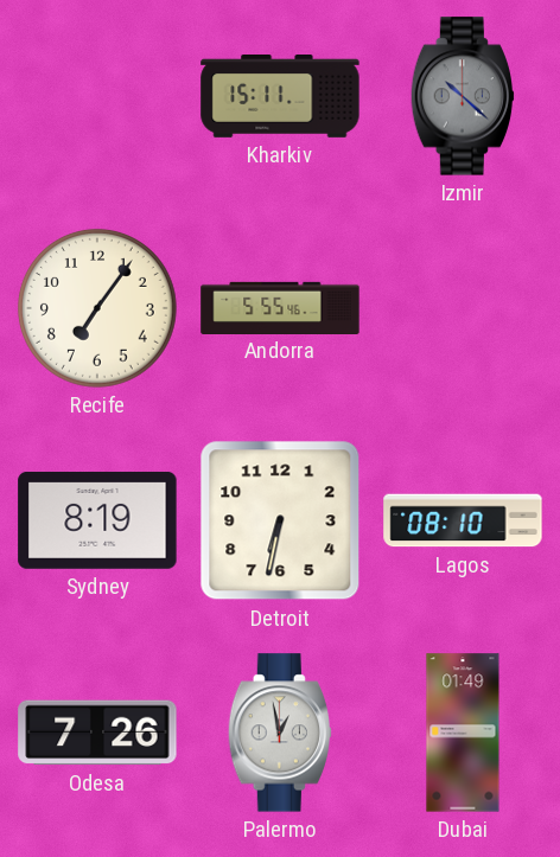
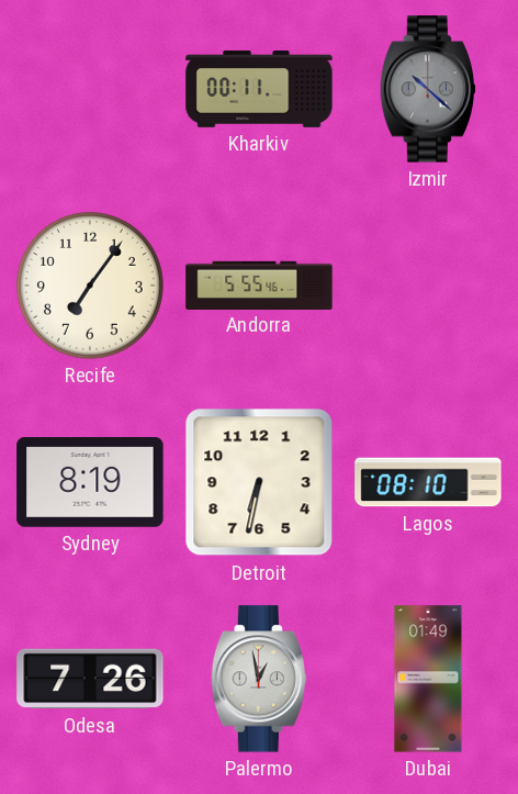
Kharkiv: 15:11 -> 00:11
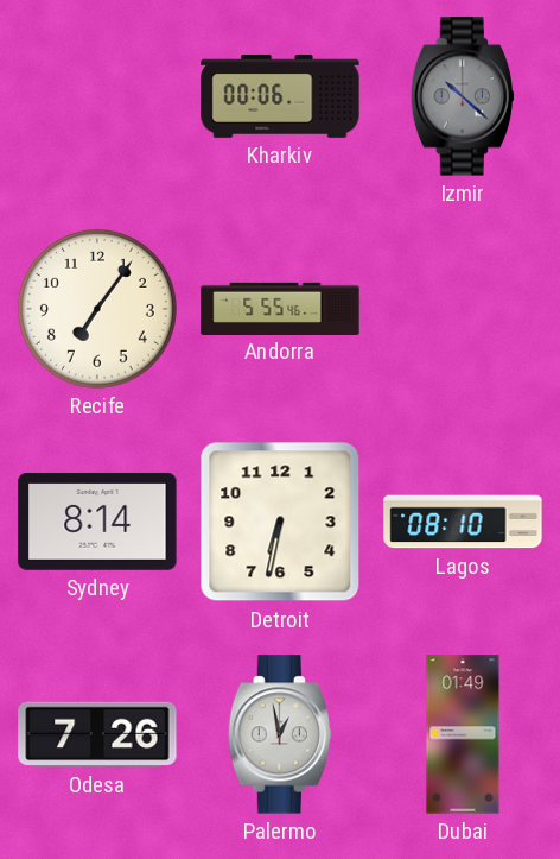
Kharkiv: 00:11 -> 00:06
Sydney: 8:19 -> 8:14
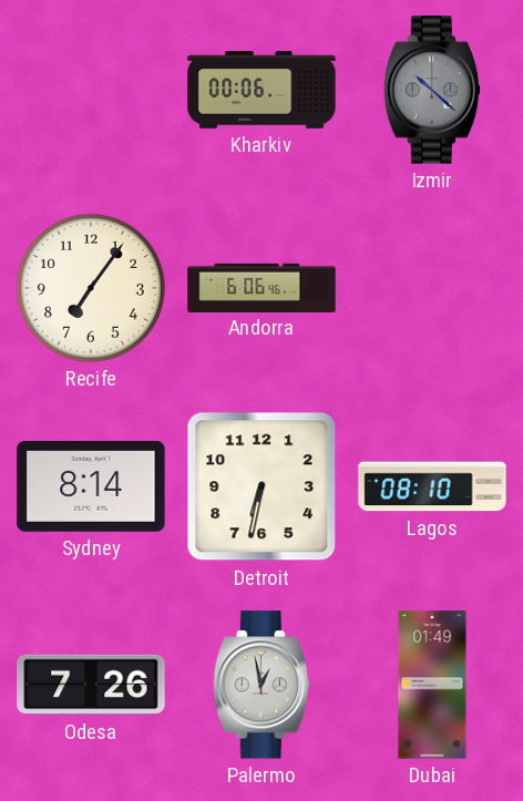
Andorra: 5:55 -> 6:06
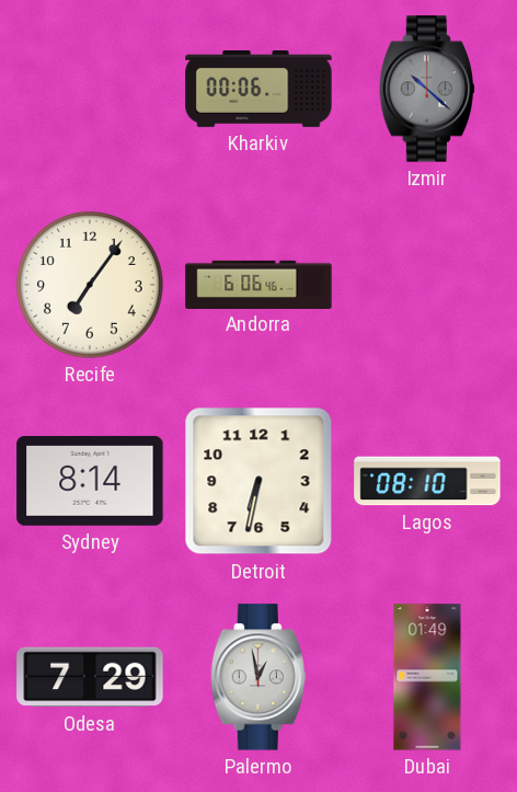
Odesa: 7:26 -> 7:29
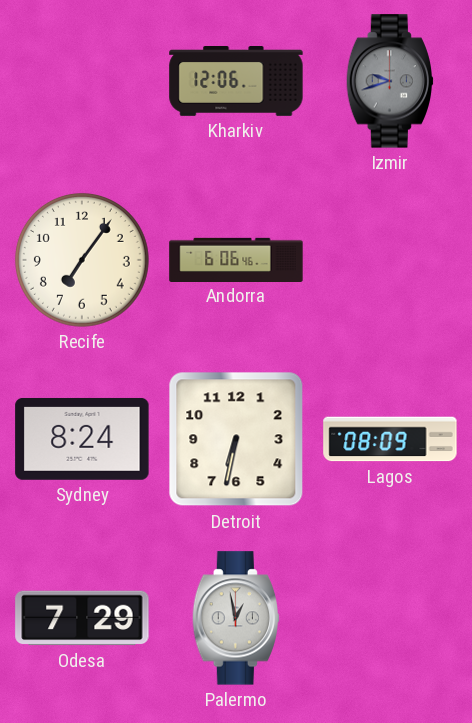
Kharkiv: 00:06 -> 12:06
Izmir: 10:22 -> 9:42
Sydney: 8:14 -> 8:24
Lagos: 08:10 -> 08:09
Dubai: 01:49 -> none
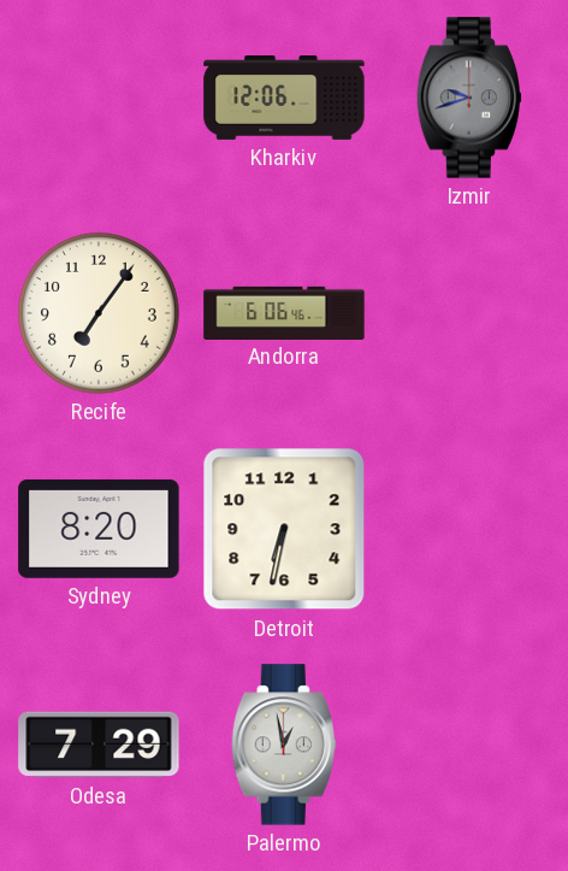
Sydney: 8:24 -> 8:20
Lagos: 08:09 -> none
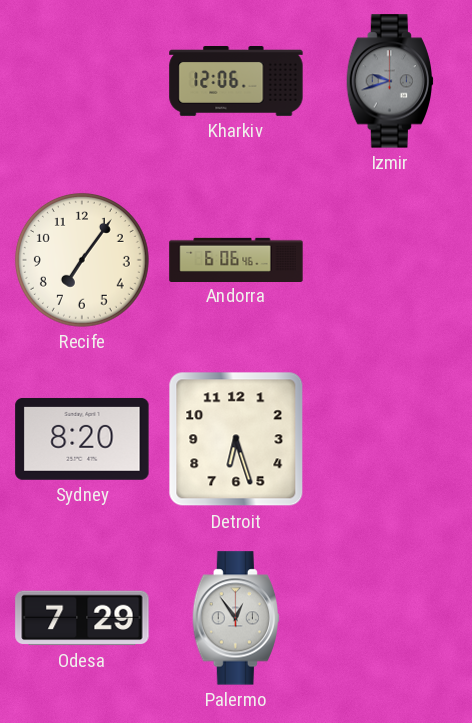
Detroit: 6:32 -> 6:27
Palermo: 12:58 -> 12:54
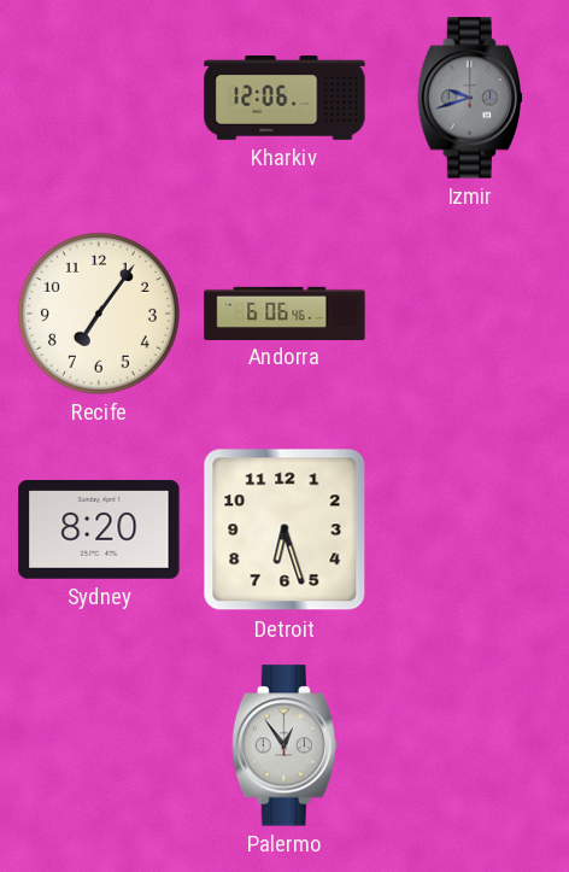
Odesa: 7:29 -> none
